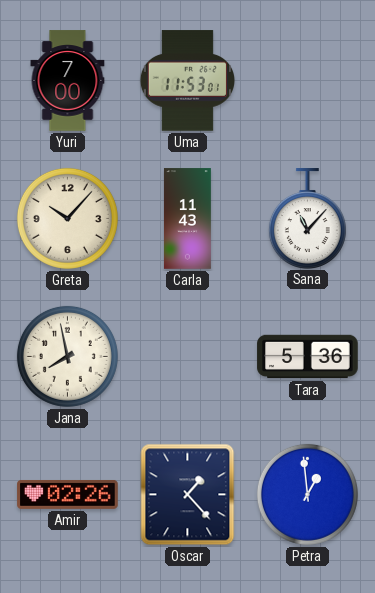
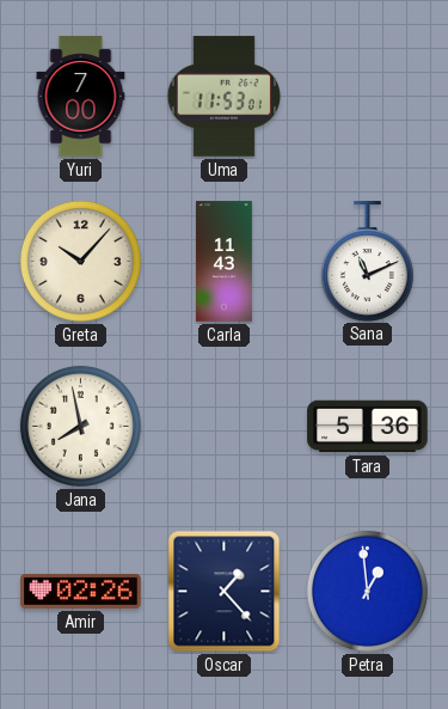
Sana: 11:07 -> 11:11
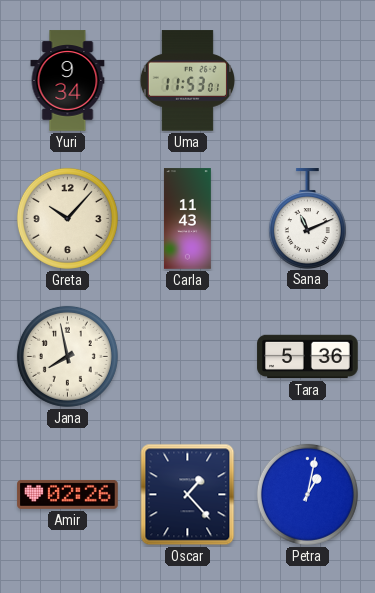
Yuri: 7:00 -> 9:34
Petra: 12:59 -> 1:02
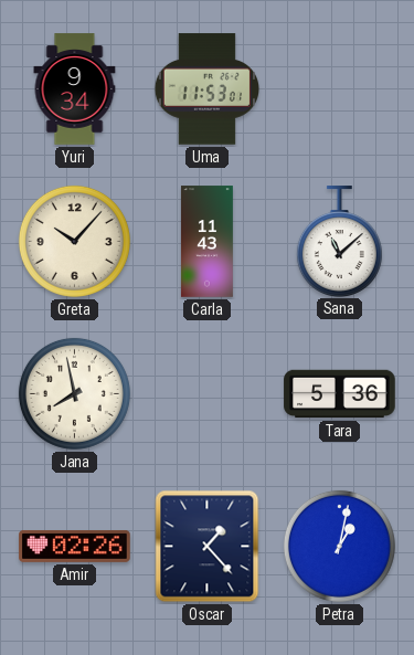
Sana: 11:11 -> 11:08
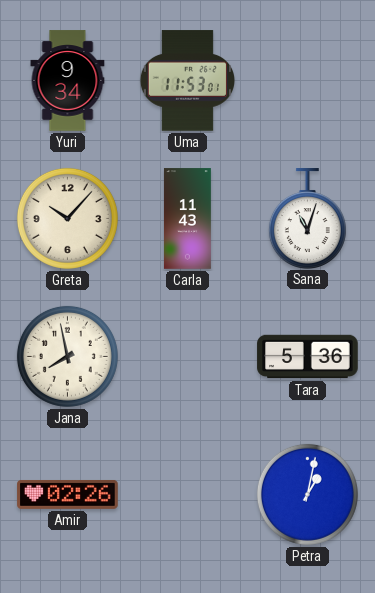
Sana: 11:08 -> 11:03
Oscar: 1:23 -> none
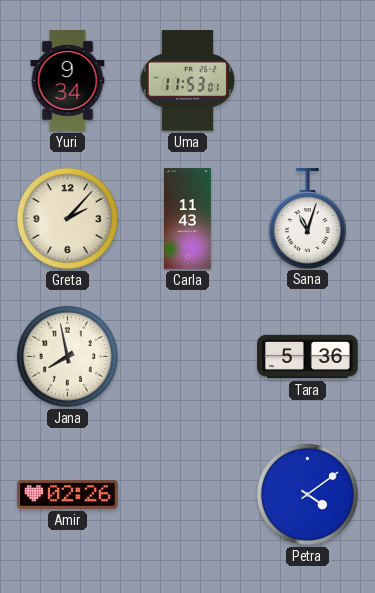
Greta: 10:07 -> 2:07
Petra: 1:02 -> 4:09
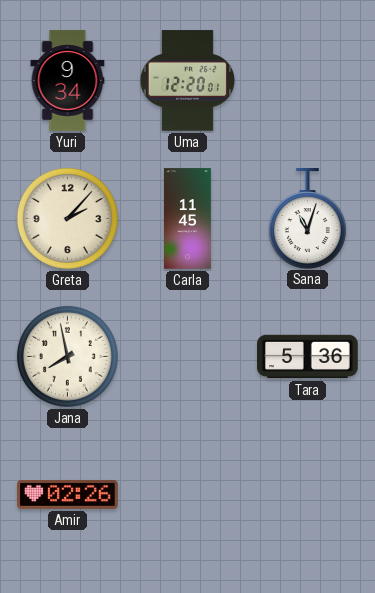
Uma: 11:53 -> 12:20
Carla: 11:43 -> 11:45
Petra: 4:09 -> none
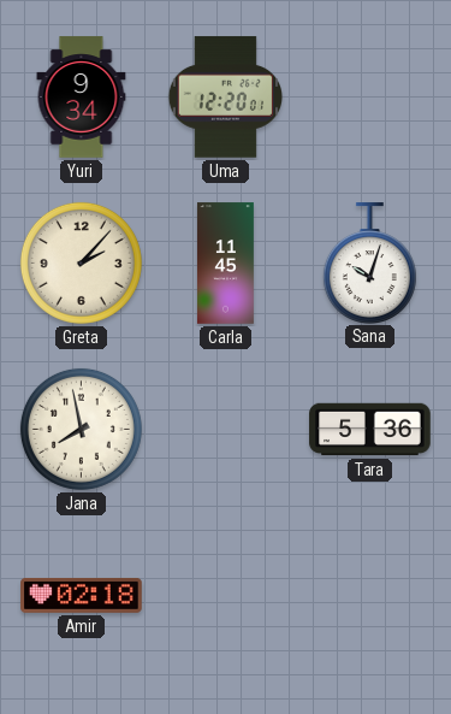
Sana: 11:03 -> 10:03
Amir: 02:26 -> 02:18
